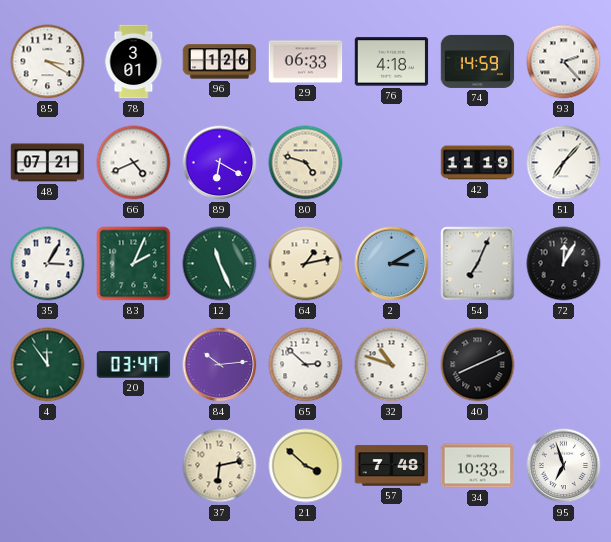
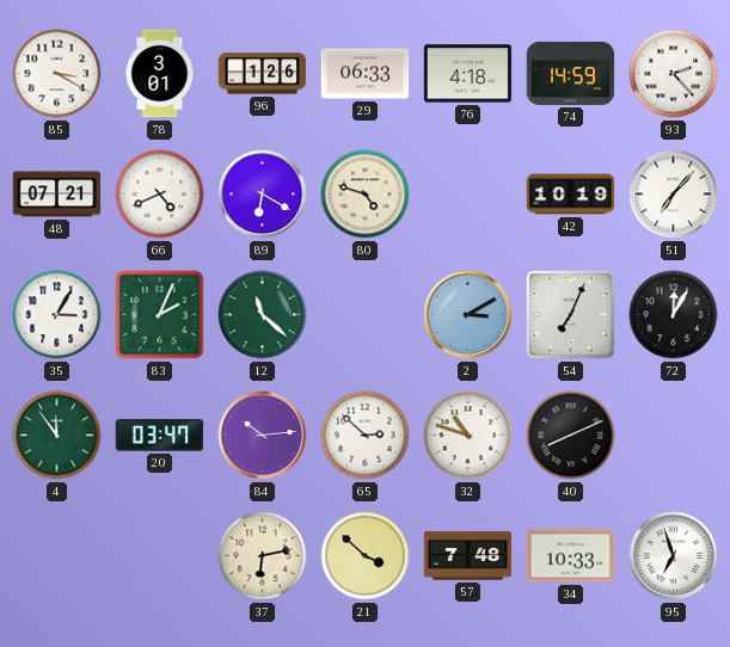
42: 11:19 -> 10:19
12: 11:26 -> 11:22
64: 1:13 -> none
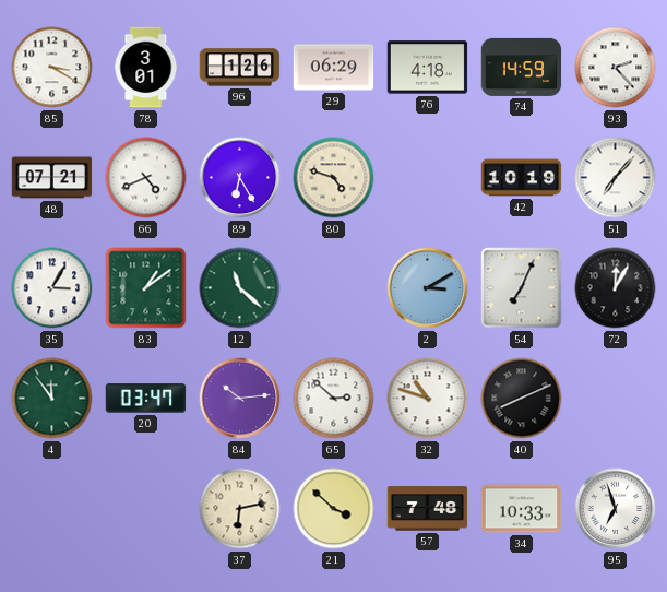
29: 06:33 -> 06:29
89: 6:20 -> 6:25
83: 2:04 -> 1:09
